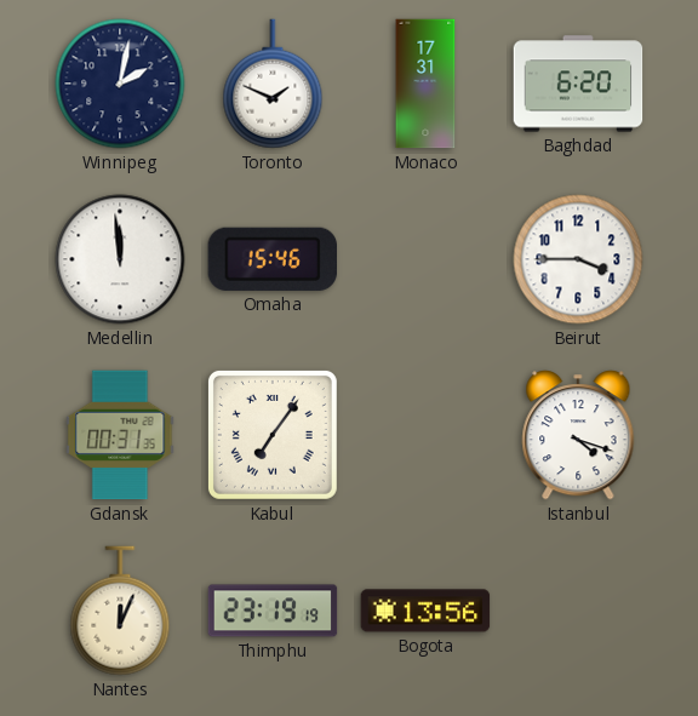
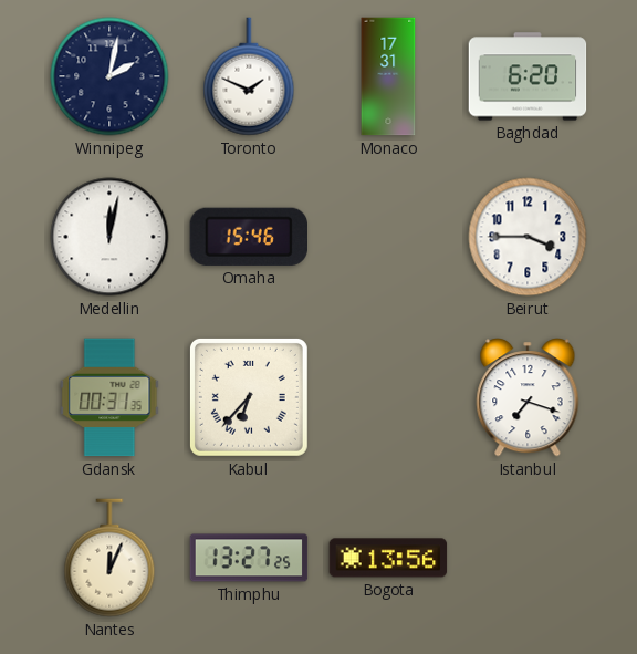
Medellin: 11:59 -> 12:02
Kabul: 7:06 -> 6:37
Istanbul: 4:18 -> 7:18
Thimphu: 23:19 -> 13:27
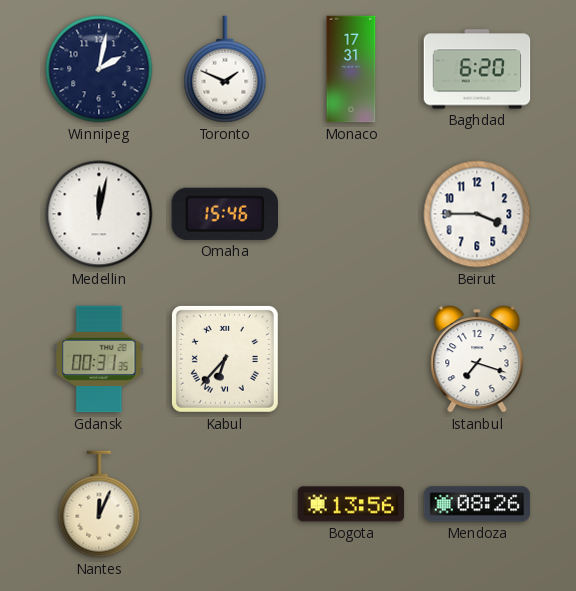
Thimphu: 13:27 -> none
Mendoza: none -> 08:26
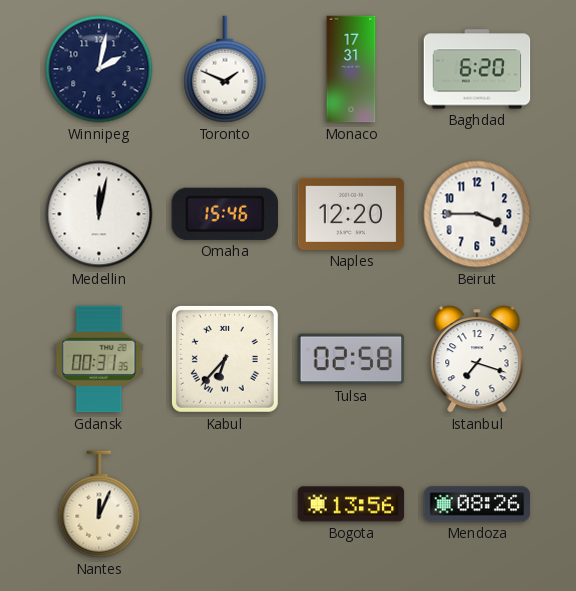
Naples: none -> 12:20
Tulsa: none -> 02:58
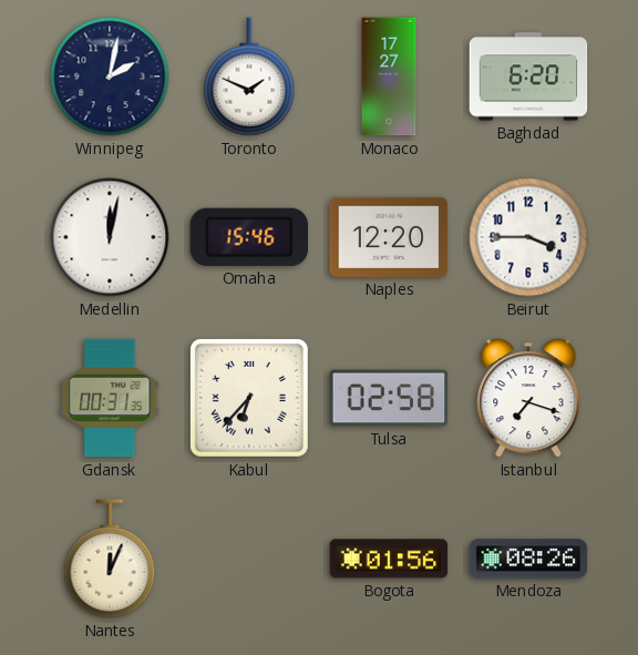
Monaco: 17:31 -> 17:27
Bogota: 13:56 -> 01:56
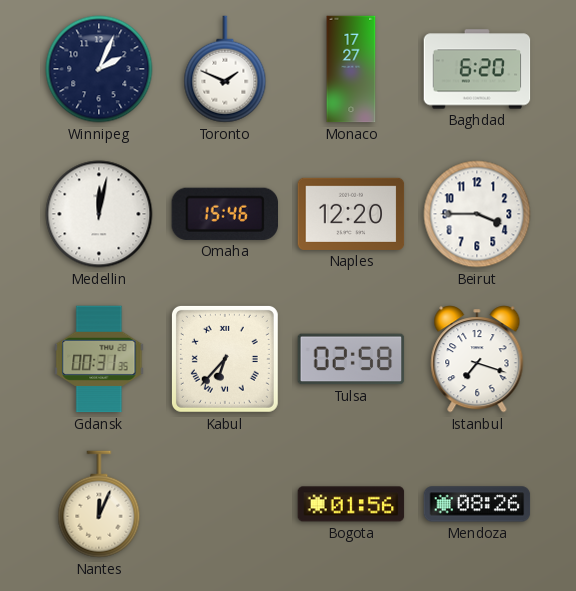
Winnipeg: 2:02 -> 2:04
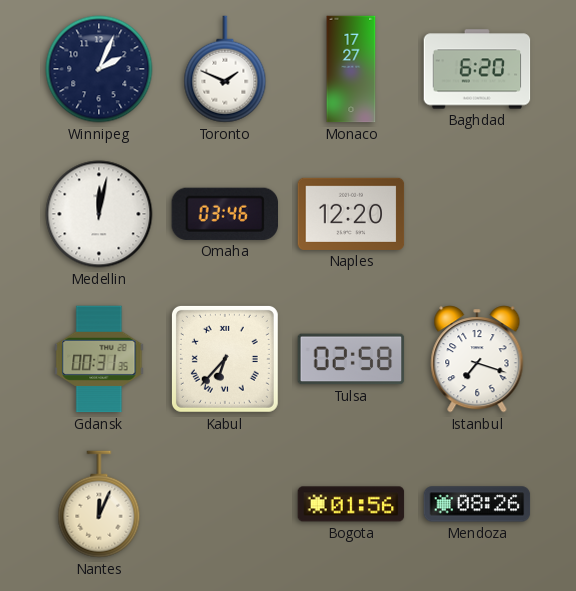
Omaha: 15:46 -> 03:46
Beirut: 3:45 -> none
